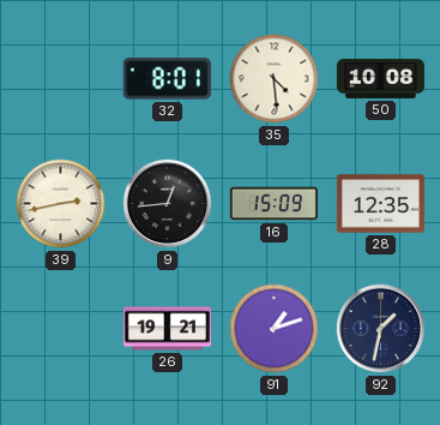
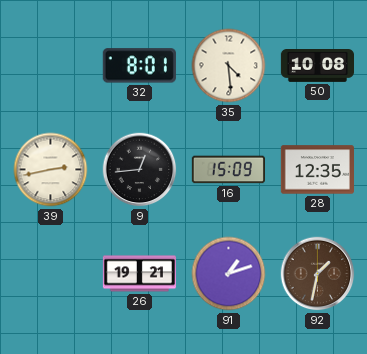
92 dial: navy -> brown
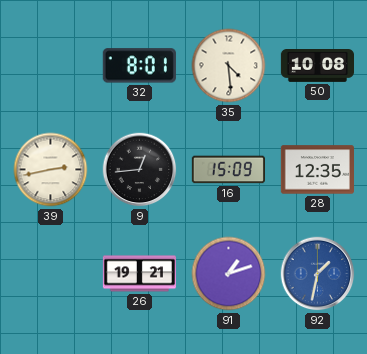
92 dial: brown -> blue
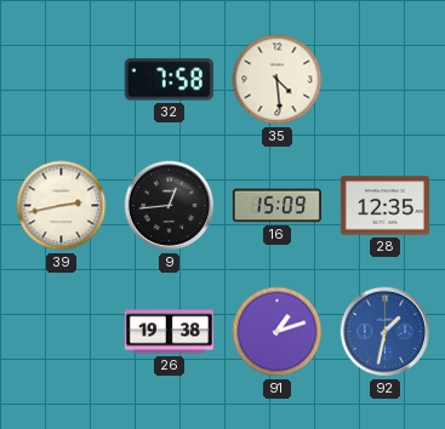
32: 8:01 -> 7:58
50: 10:08 -> none
26: 19:21 -> 19:38
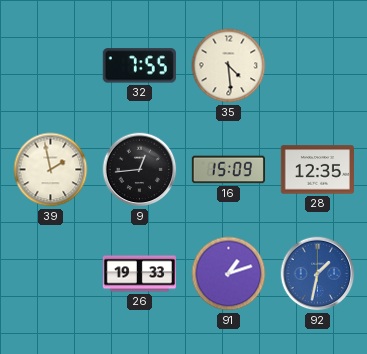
32: 7:58 -> 7:55
39: 2:43 -> 1:58
26: 19:38 -> 19:33
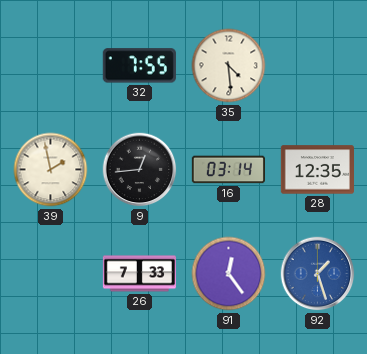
16: 15:09 -> 03:14
26: 19:33 -> 7:33
91: 1:12 -> 12:24
92: 1:32 -> 1:27
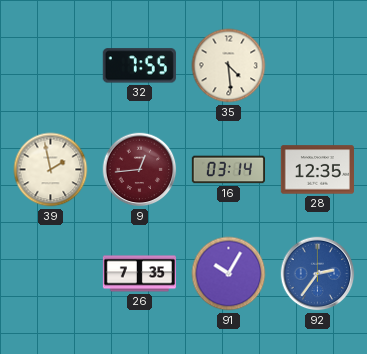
9 dial: black -> burgundy
26: 7:33 -> 7:35
91: 12:24 -> 10:05
92: 1:27 -> 2:36
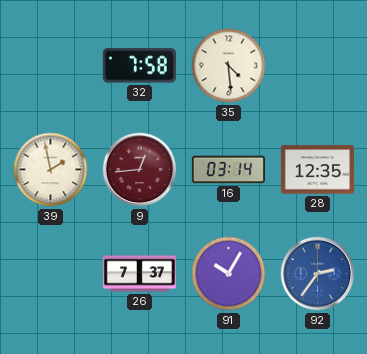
32: 7:55 -> 7:58
26: 7:35 -> 7:37
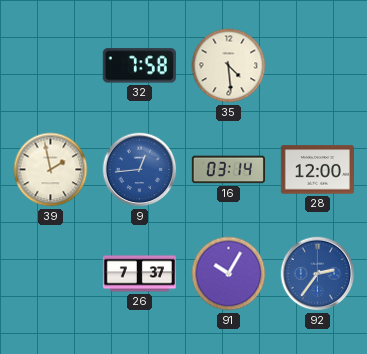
9 dial: burgundy -> blue
28: 12:35 -> 12:00
